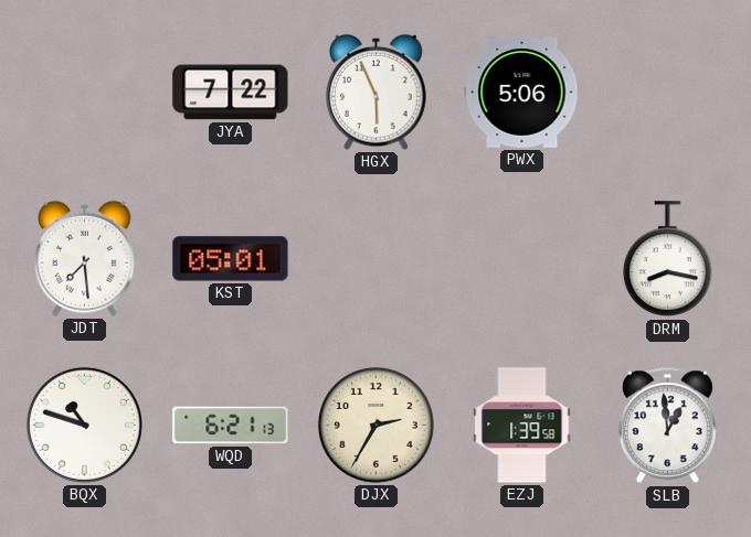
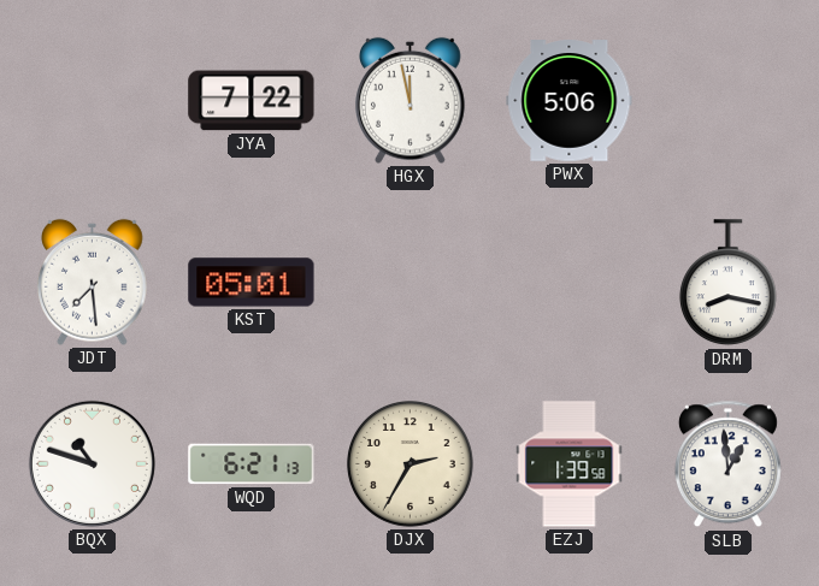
HGX: 5:56 -> 11:58
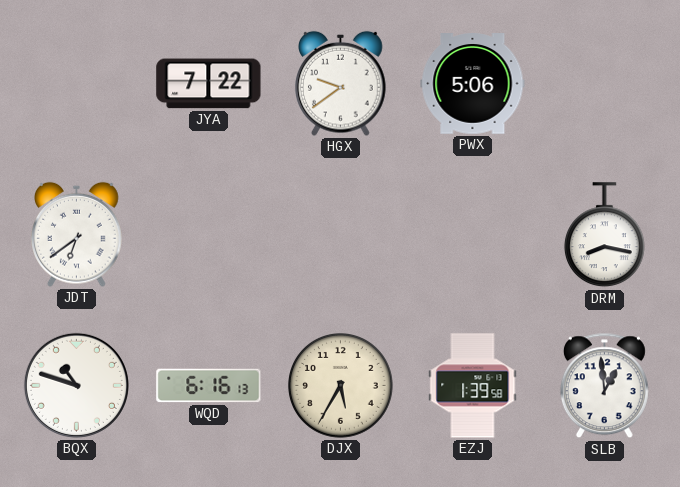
HGX: 11:58 -> 9:39
JDT: 7:29 -> 6:39
KST: 05:01 -> none
WQD: 6:21 -> 6:16
DJX: 2:35 -> 5:35
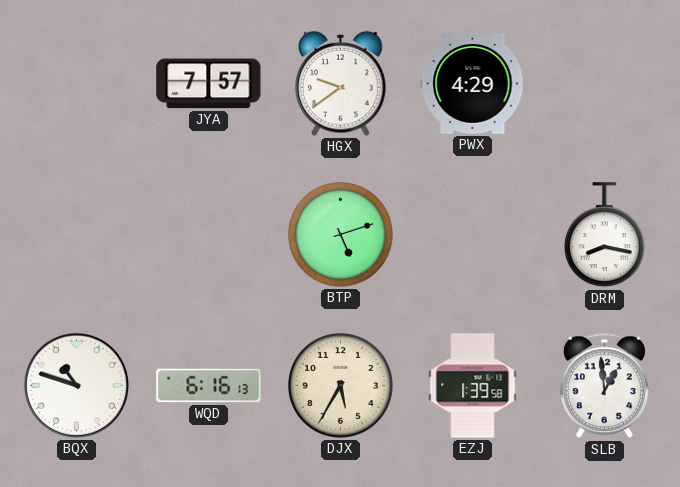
JYA: 7:22 -> 7:57
PWX: 5:06 -> 4:29
JDT: 6:39 -> none
BTP: none -> 5:12
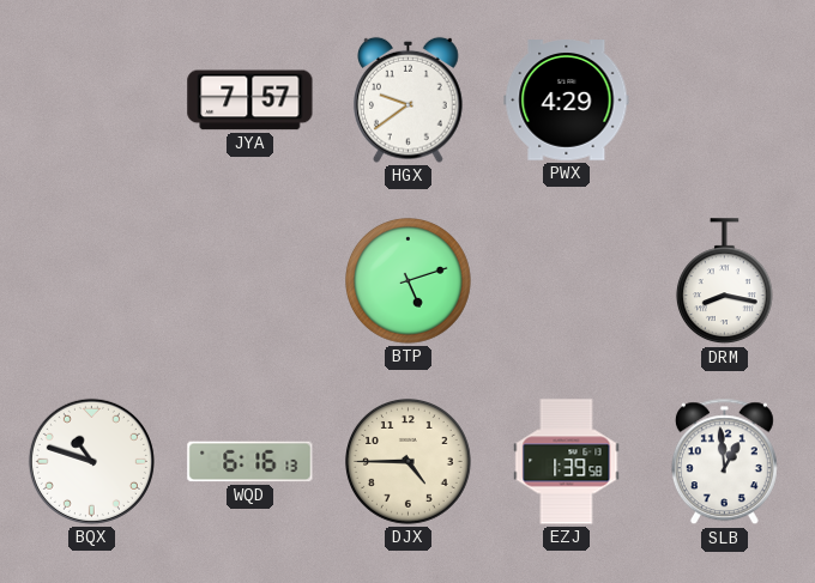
DJX: 5:35 -> 4:45
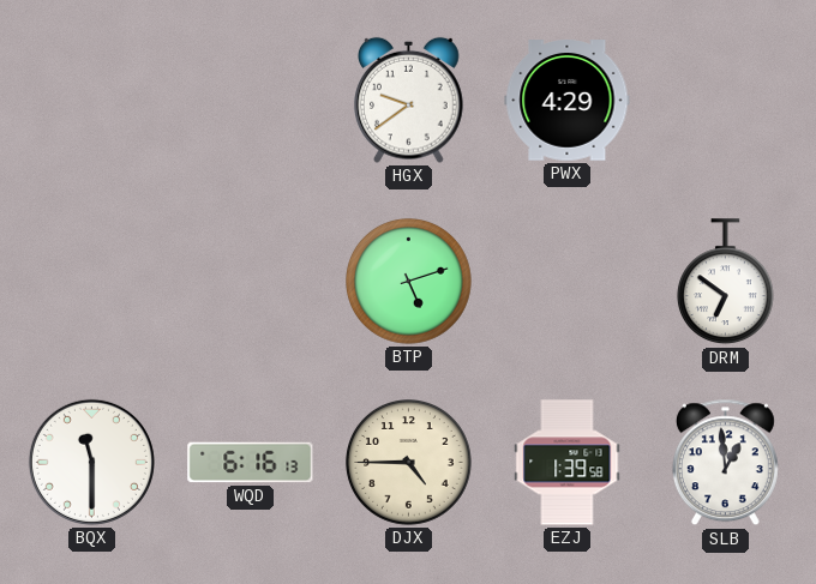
JYA: 7:57 -> none
DRM: 8:17 -> 6:51
BQX: 10:48 -> 11:30
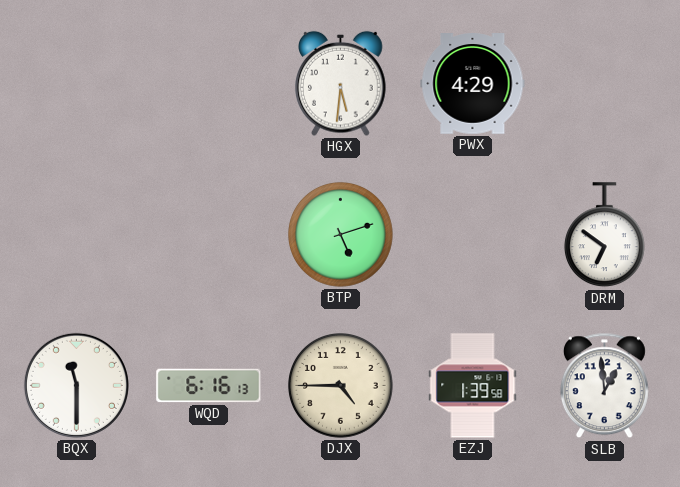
HGX: 9:39 -> 5:31
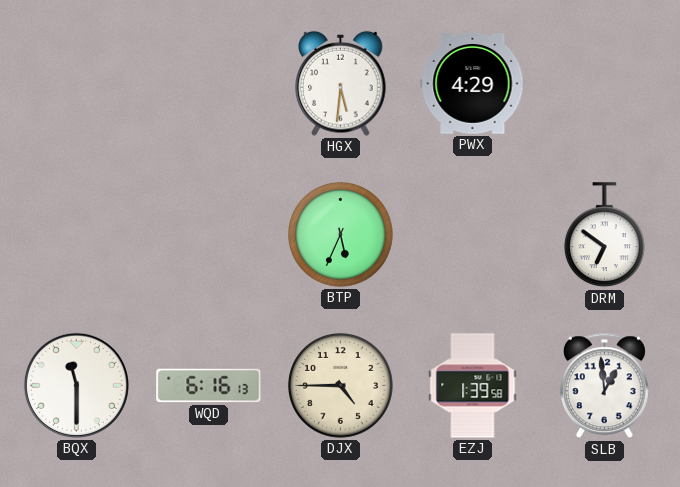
BTP: 5:12 -> 5:34
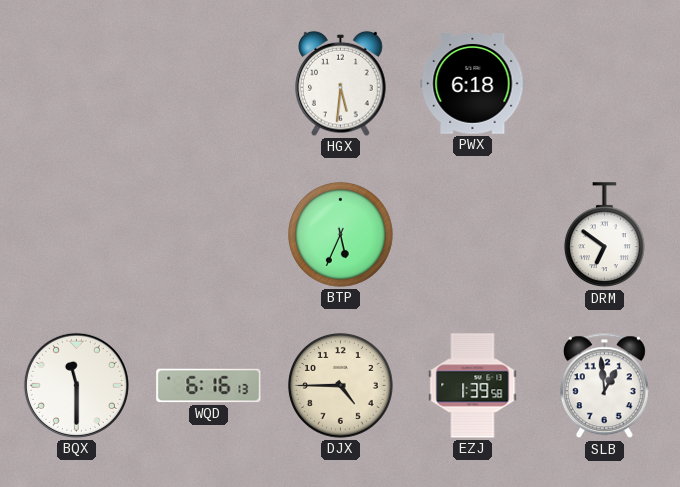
PWX: 4:29 -> 6:18
